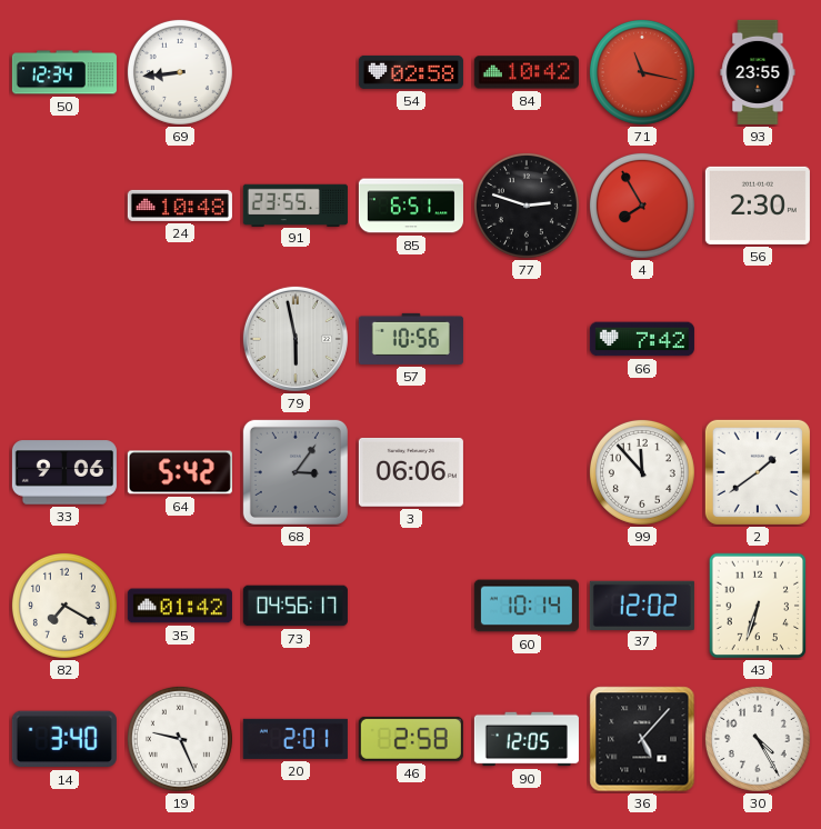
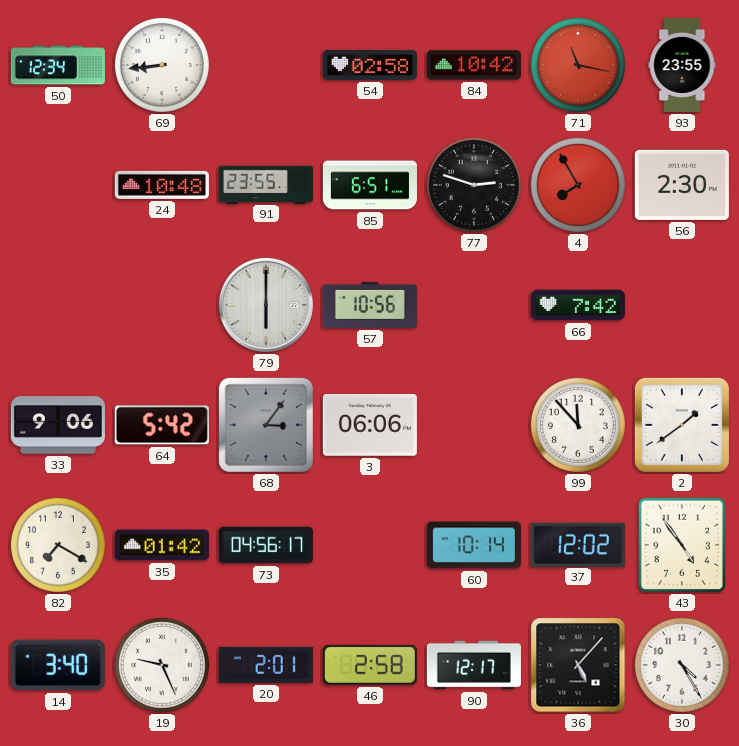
79: 5:58 -> 6:00
43: 6:33 -> 4:54
90: 12:05 -> 12:17
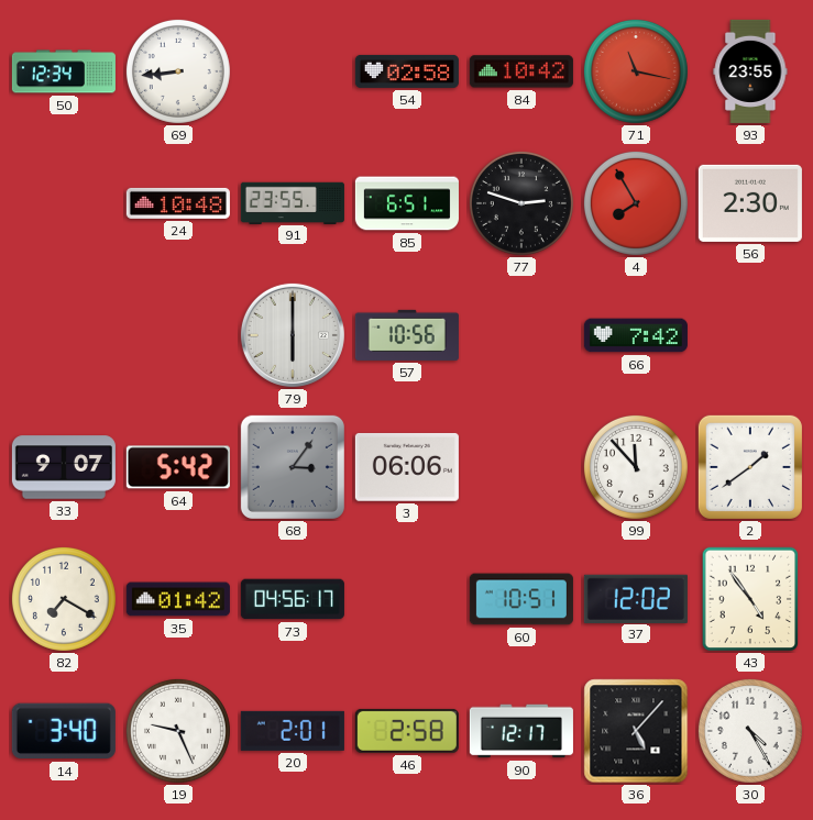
33: 9:06 -> 9:07
60: 10:14 -> 10:51
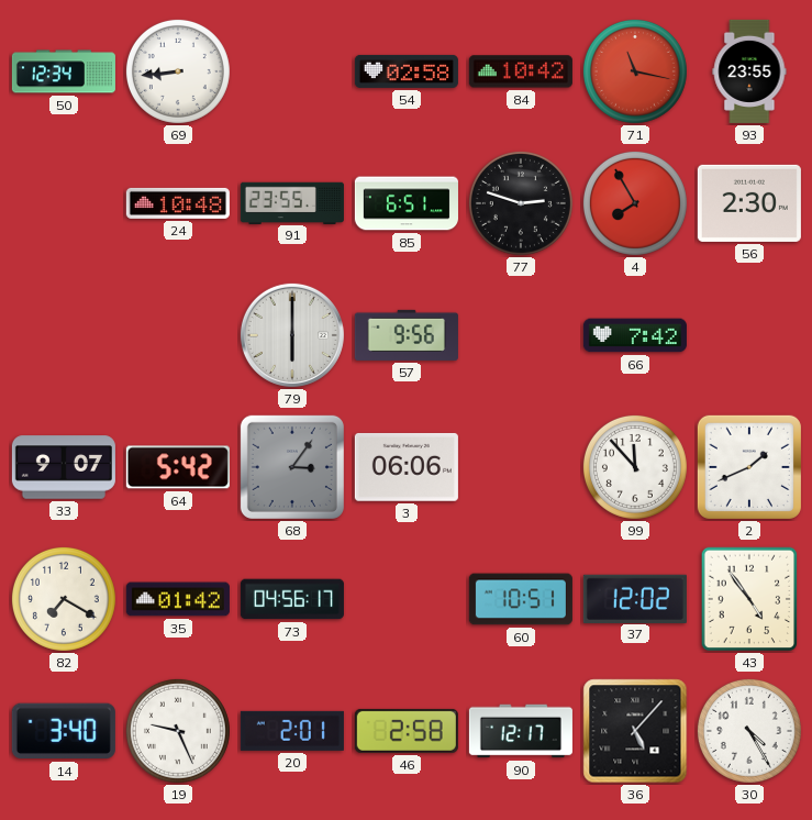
57: 10:56 -> 9:56
2: 1:39 -> 1:41
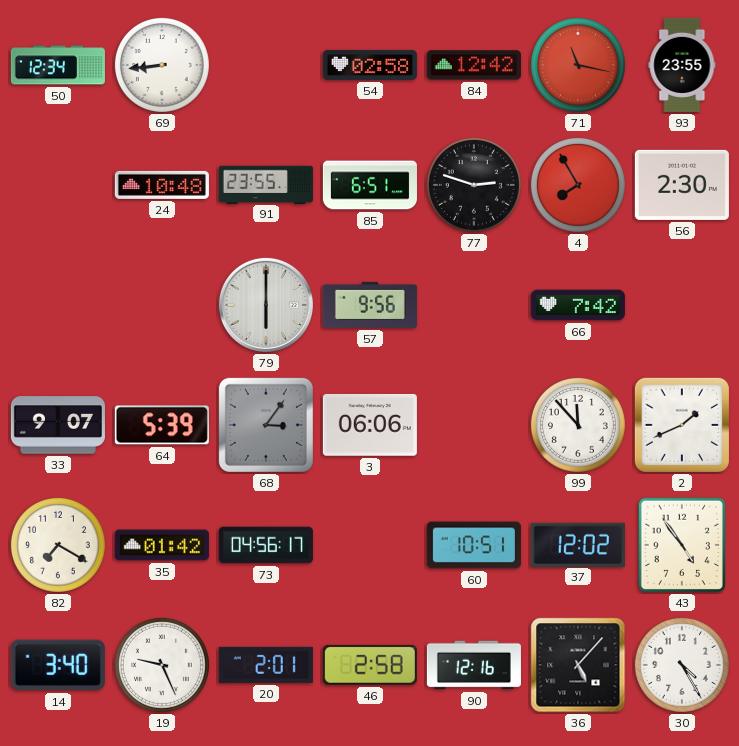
84: 10:42 -> 12:42
64: 5:42 -> 5:39
90: 12:17 -> 12:16
